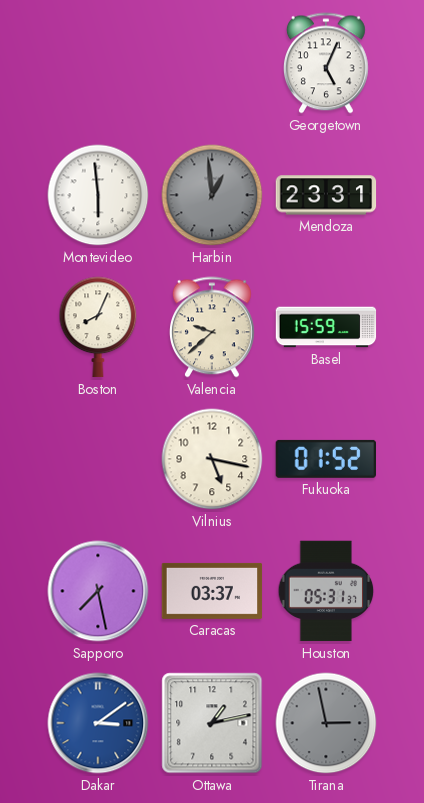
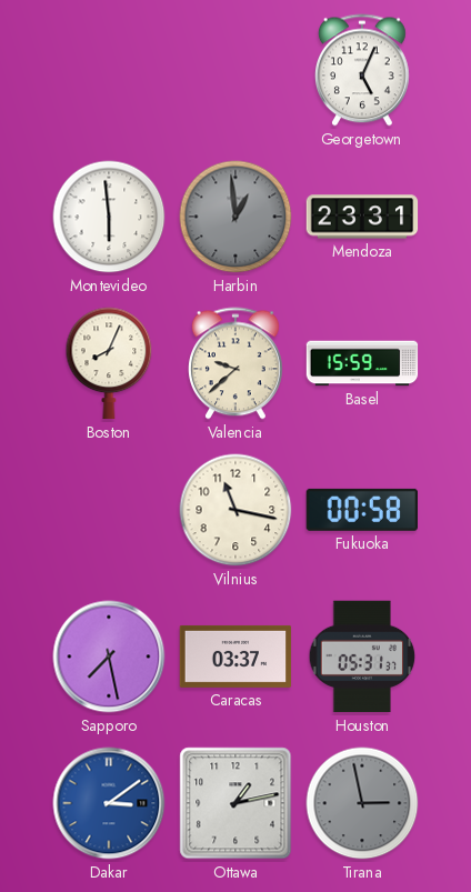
Vilnius: 5:17 -> 11:17
Fukuoka: 01:52 -> 00:58
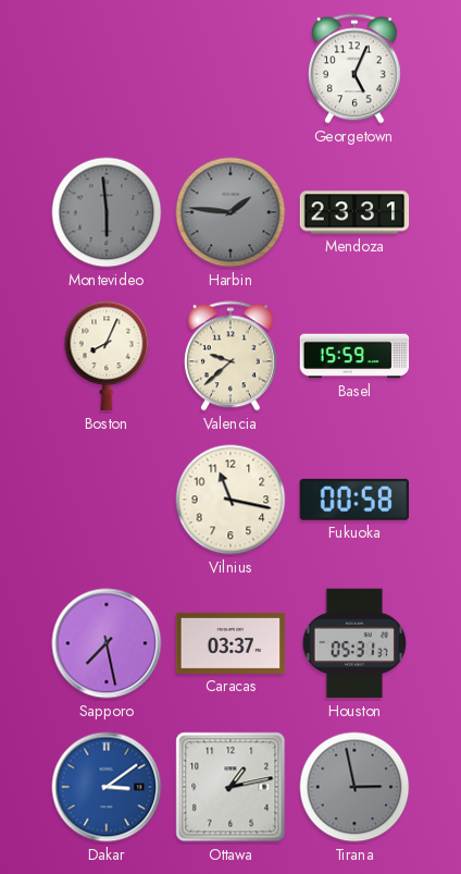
Montevideo dial: white -> grey
Harbin: 12:59 -> 1:46
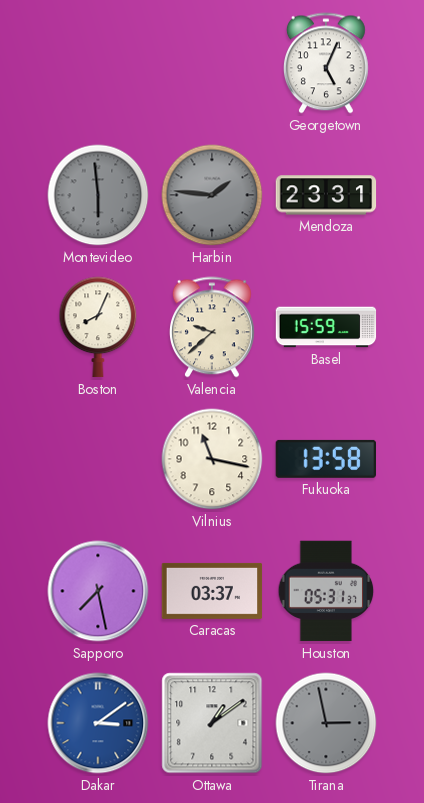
Fukuoka: 00:58 -> 13:58
Ottawa: 1:13 -> 1:09
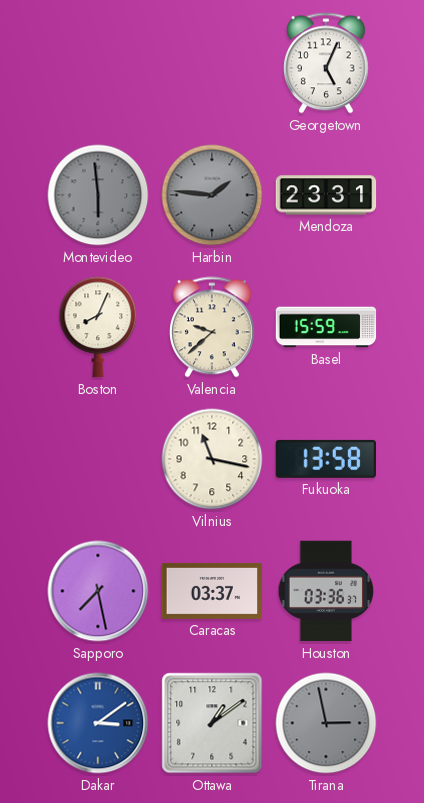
Houston: 05:31 -> 03:36
